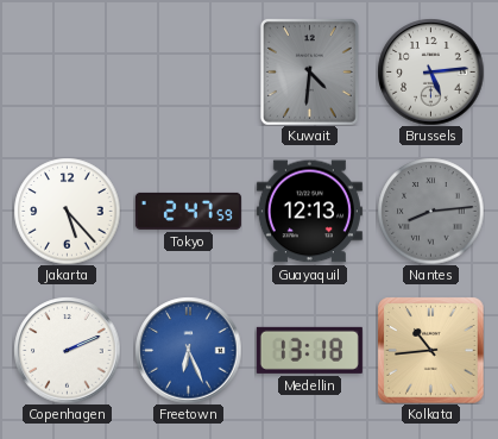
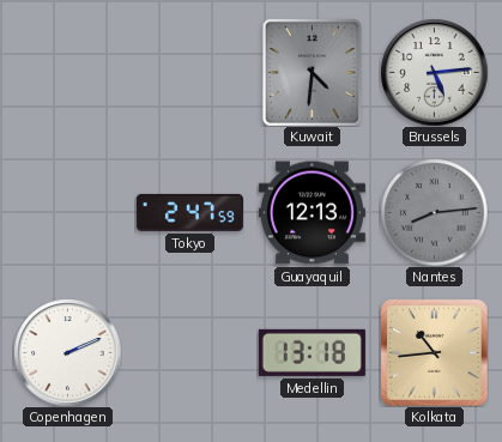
Jakarta: 5:23 -> none
Freetown: 6:26 -> none
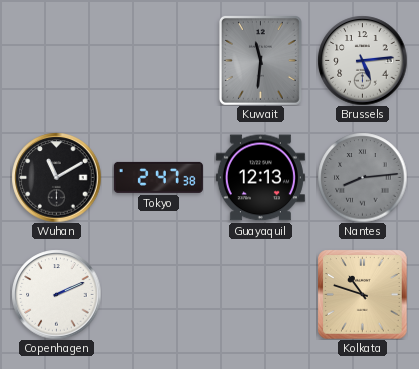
Kuwait: 4:31 -> 11:31
Wuhan: none -> 11:10
Tokyo: 2:47:59 -> 2:47:38
Medellin: 13:18 -> none
Kolkata: 10:44 -> 10:48
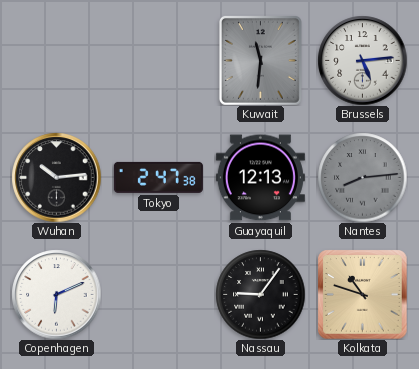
Wuhan: 11:10 -> 10:14
Copenhagen: 2:11 -> 6:11
Nassau: none -> 9:06
